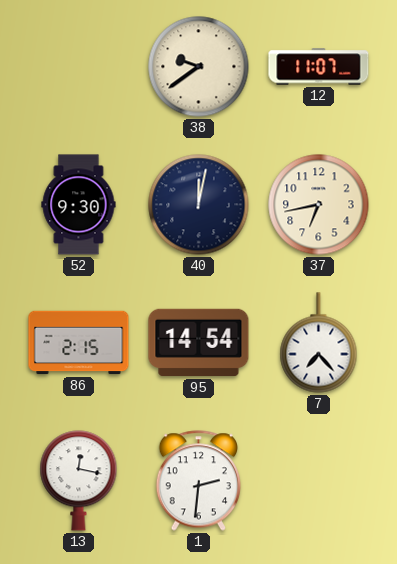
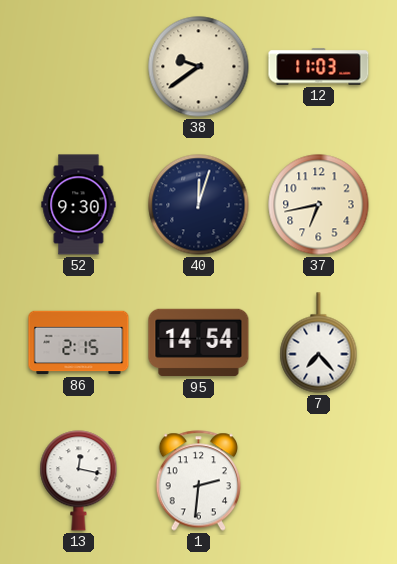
12: 11:07 -> 11:03
40: 12:02 -> 12:03
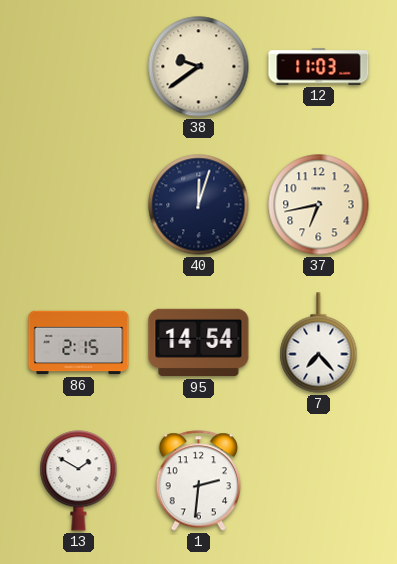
52: 9:30 -> none
13: 12:17 -> 1:50
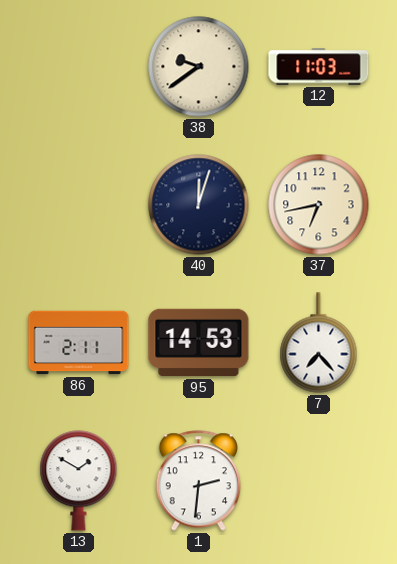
86: 2:15 -> 2:11
95: 14:54 -> 14:53
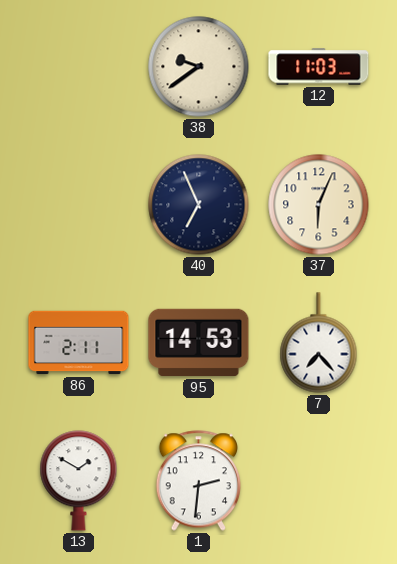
40: 12:03 -> 6:56
37: 6:43 -> 6:04
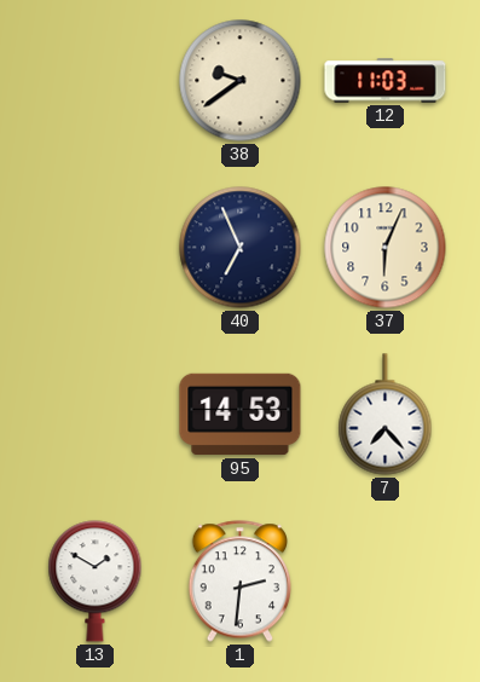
86: 2:11 -> none
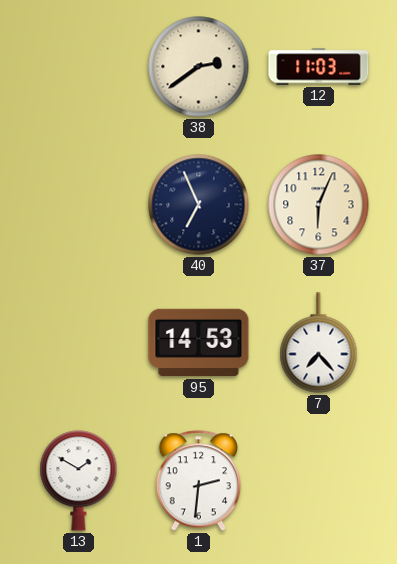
38: 9:39 -> 2:39
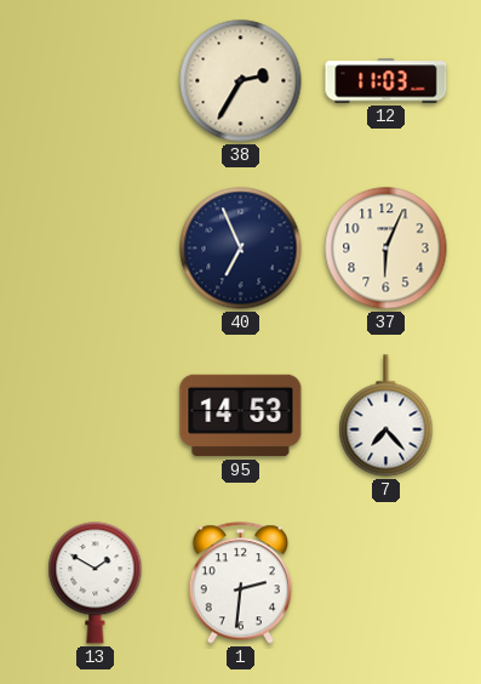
38: 2:39 -> 2:35
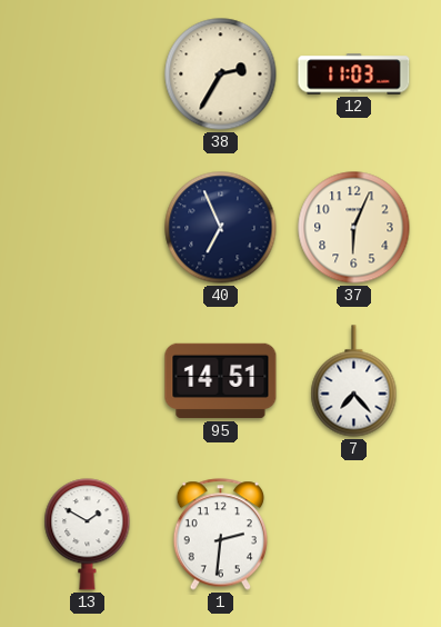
95: 14:53 -> 14:51
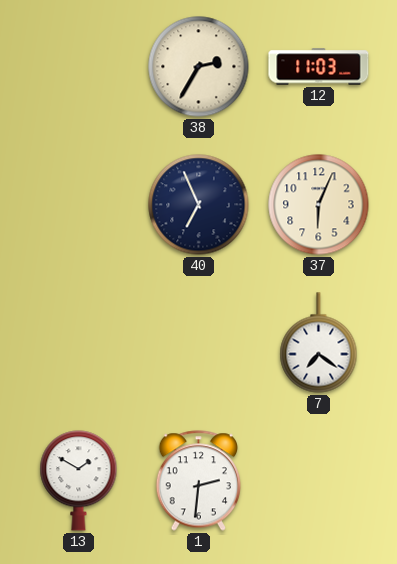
95: 14:51 -> none
7: 7:23 -> 7:21
